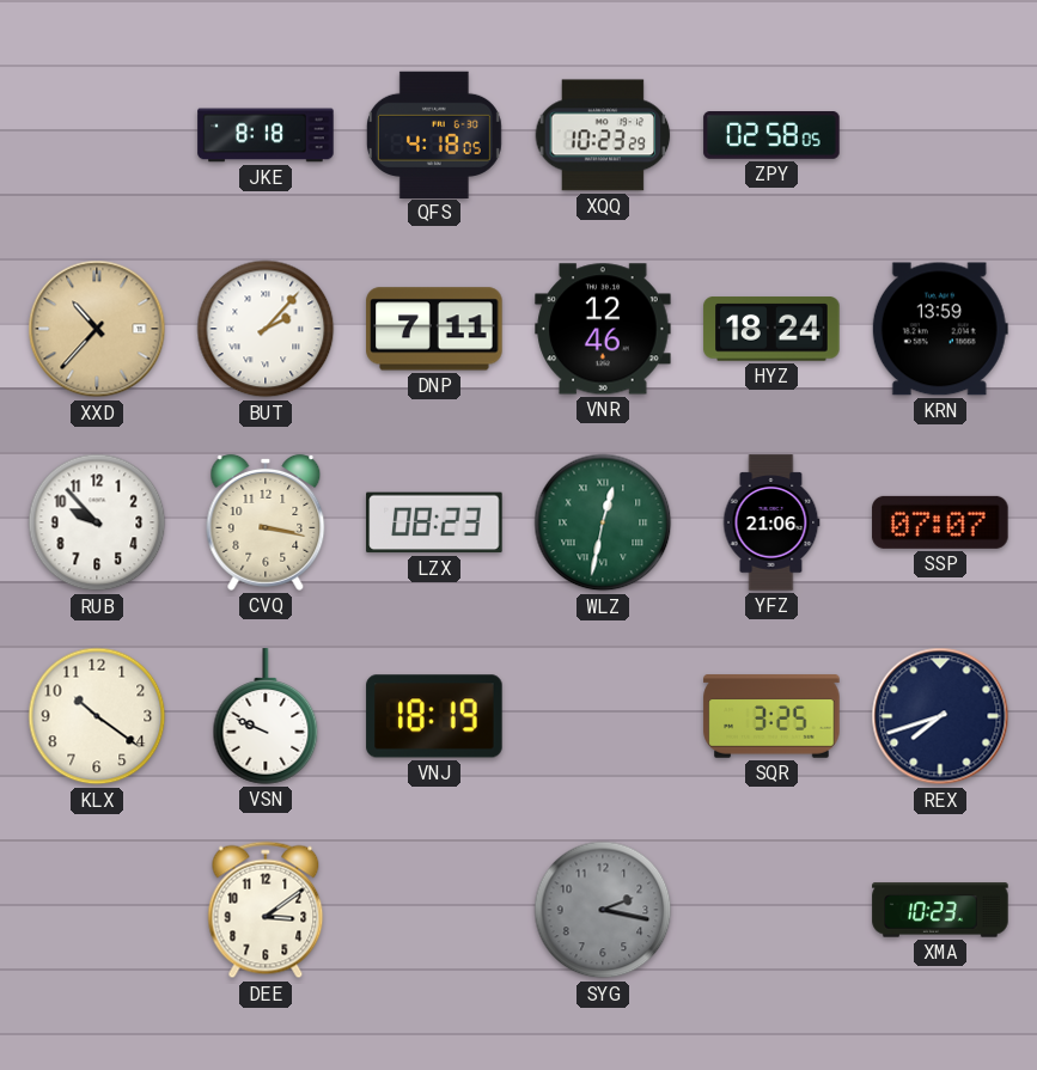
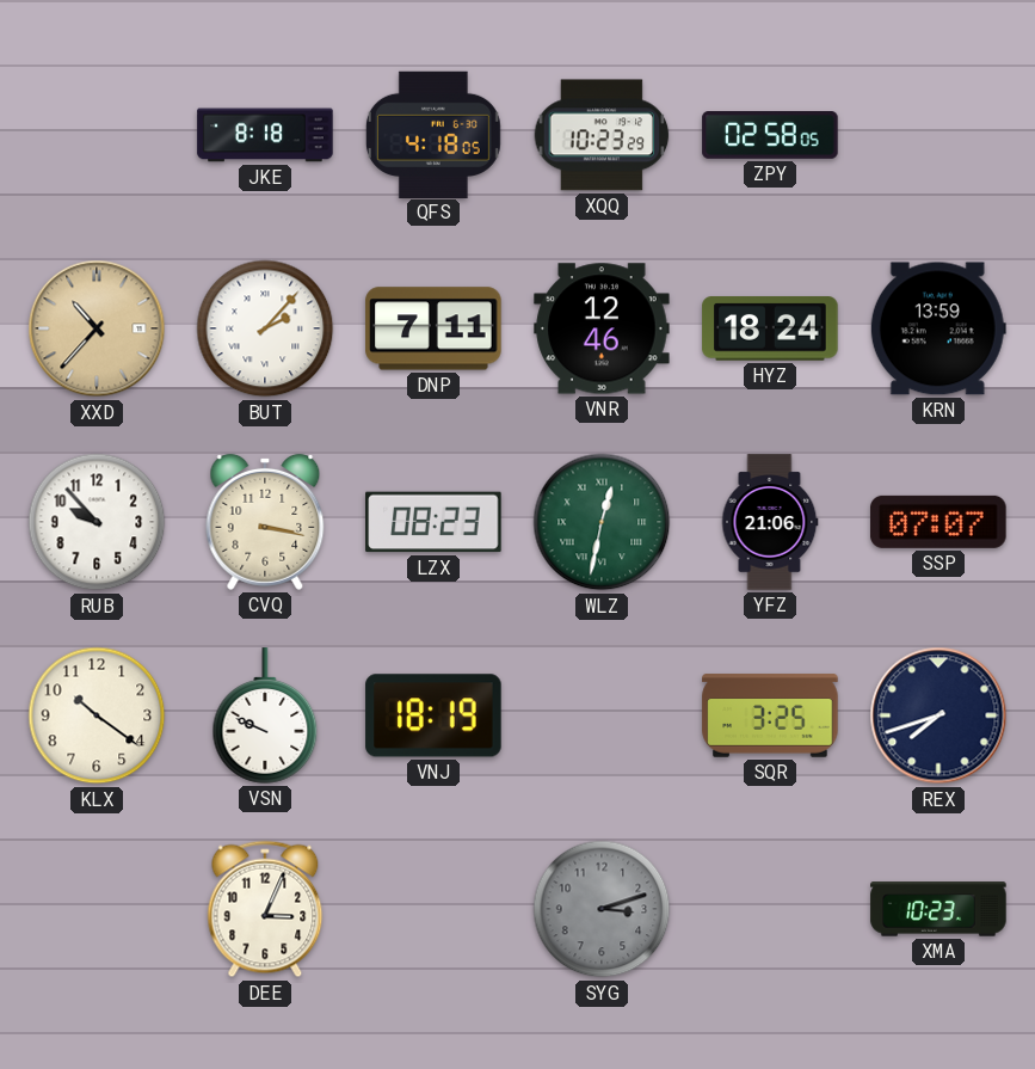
DEE: 3:09 -> 3:04
SYG: 2:17 -> 3:12
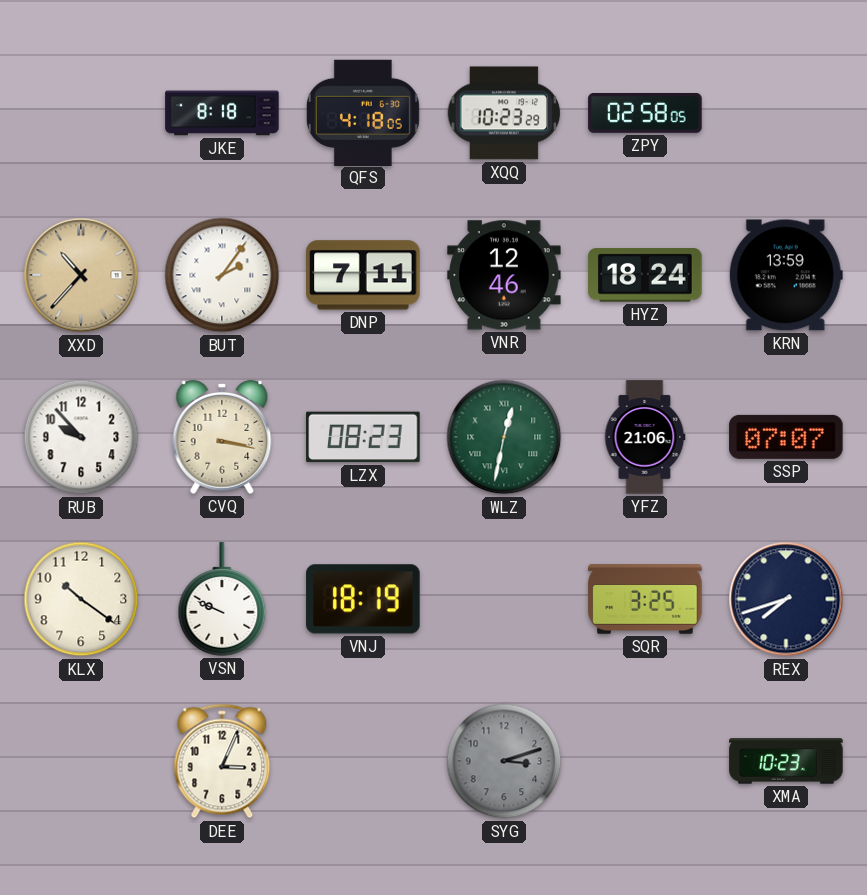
BUT: 2:07 -> 2:06
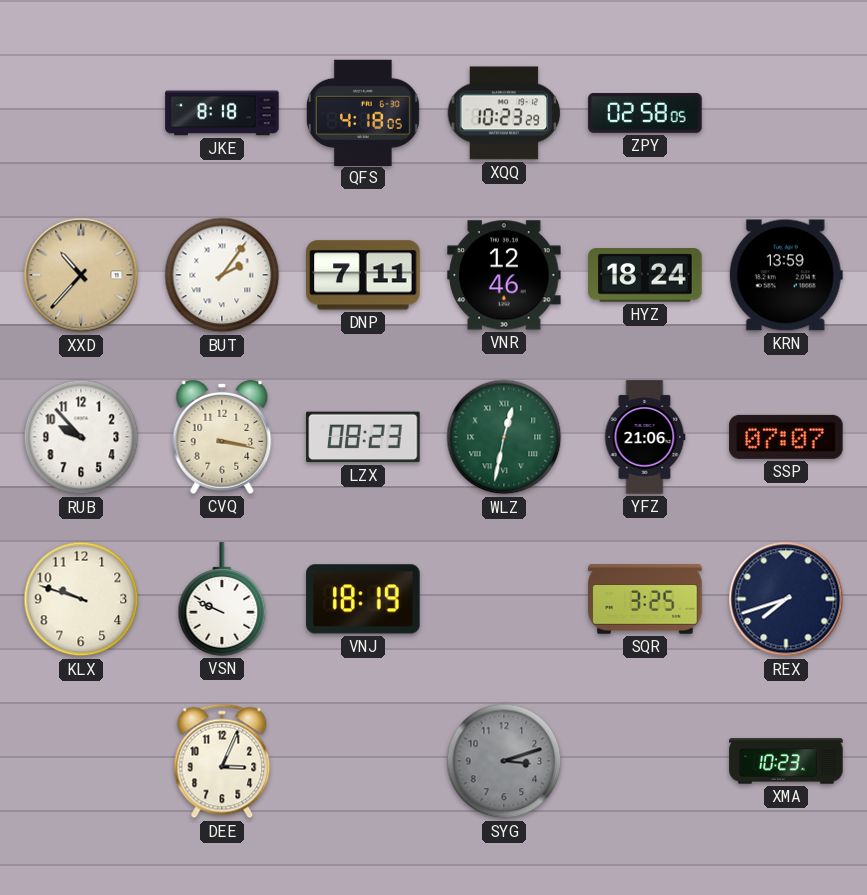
KLX: 10:21 -> 9:48
